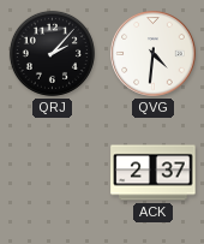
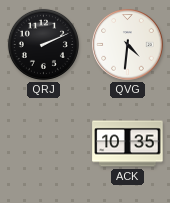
QRJ: 2:07 -> 2:11
ACK: 2:37 -> 10:35
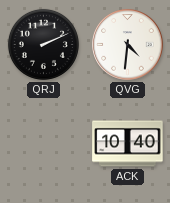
ACK: 10:35 -> 10:40
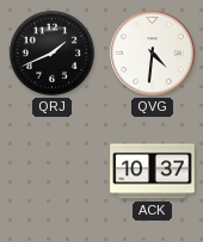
QRJ: 2:11 -> 1:41
ACK: 10:40 -> 10:37
